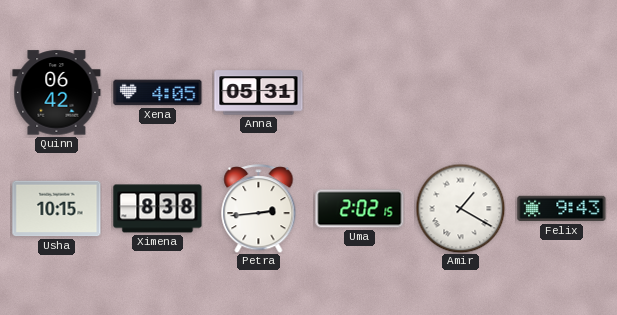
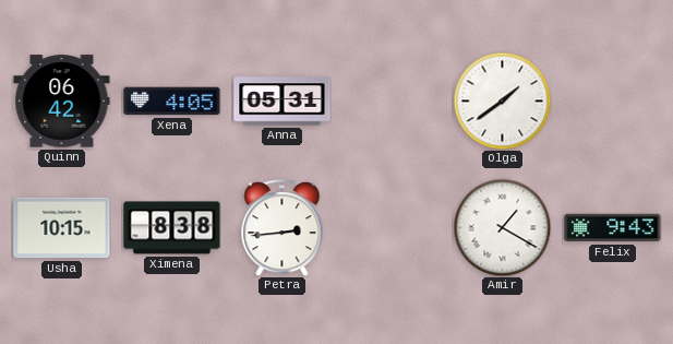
Olga: none -> 1:39
Uma: 2:02 -> none
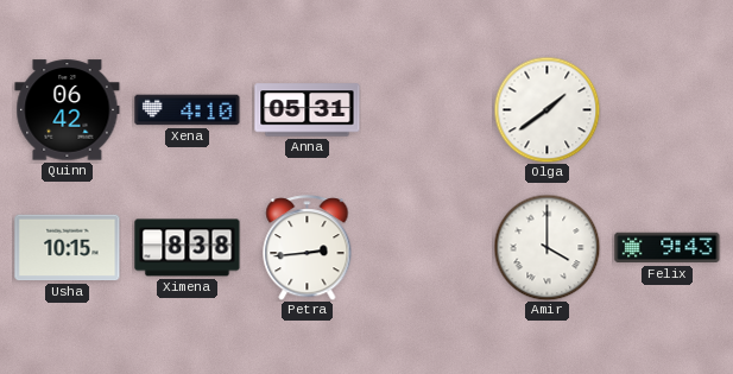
Xena: 4:05 -> 4:10
Amir: 1:20 -> 4:00
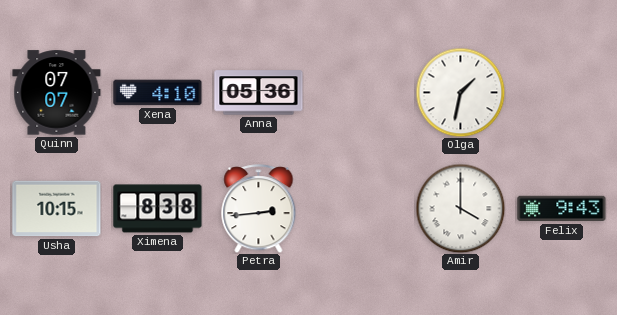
Quinn: 06:42 -> 07:07
Anna: 05:31 -> 05:36
Olga: 1:39 -> 1:32
